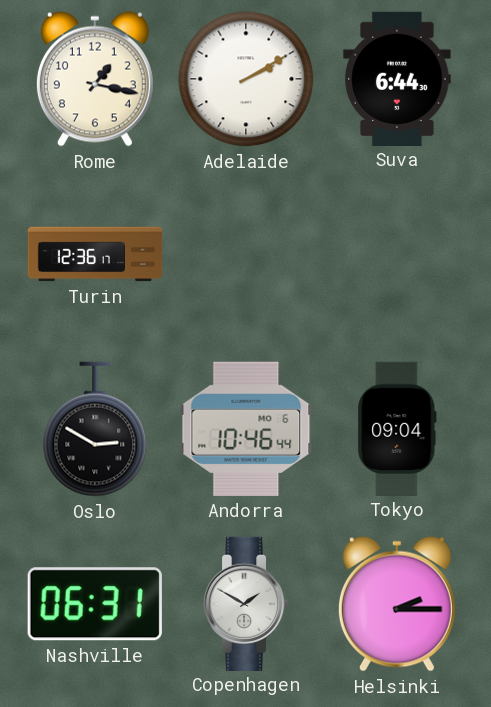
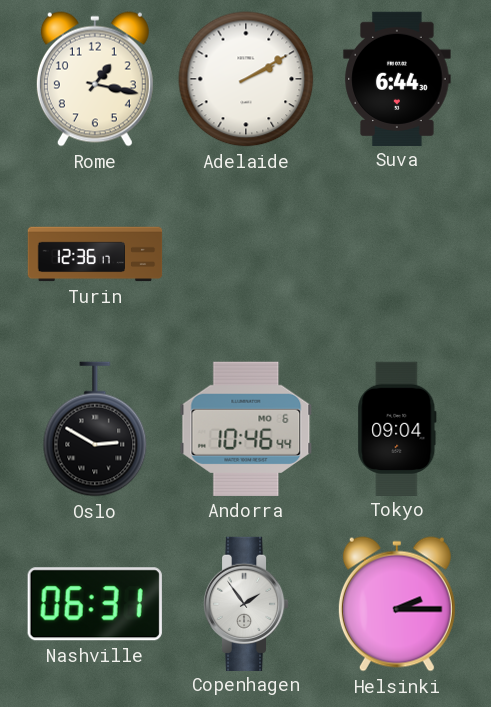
Copenhagen: 1:50 -> 1:54
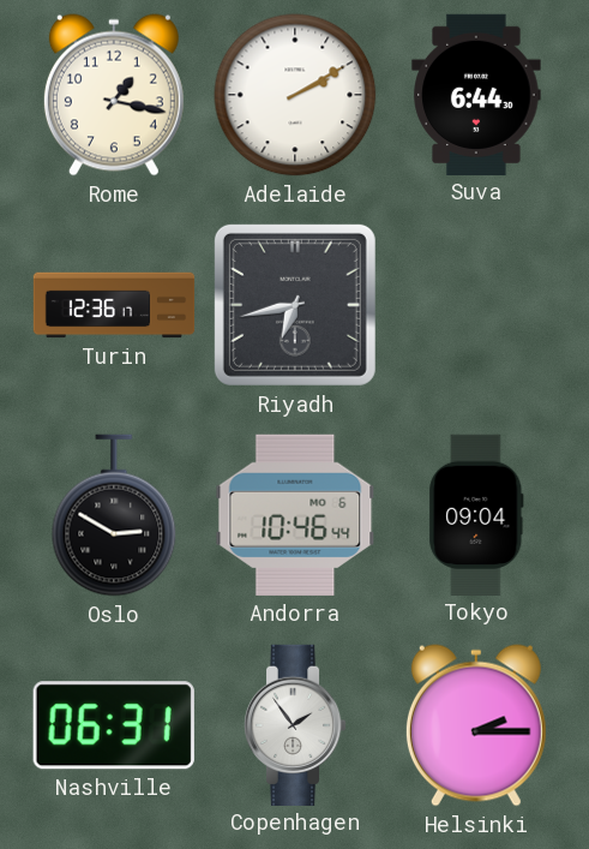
Riyadh: none -> 6:43
